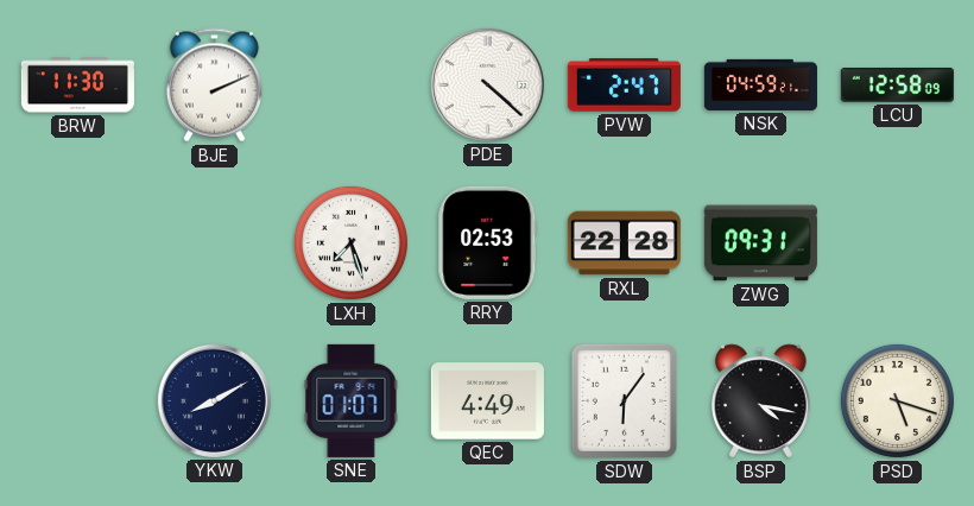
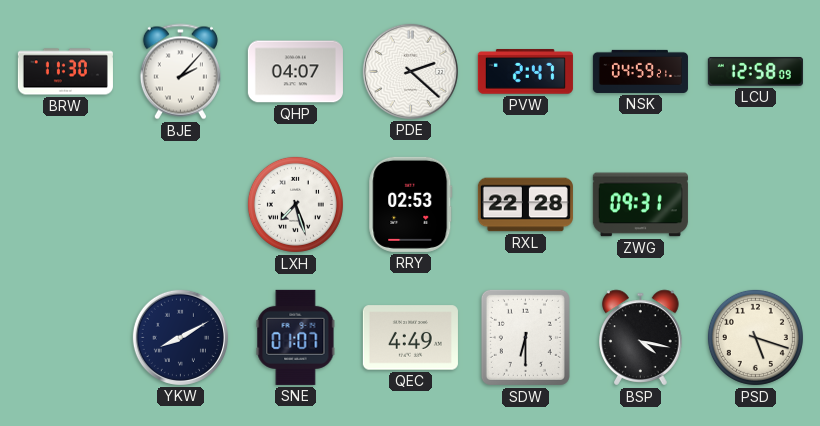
BJE: 2:11 -> 2:07
QHP: none -> 04:07
PDE: 4:22 -> 2:22
SDW: 6:06 -> 6:30
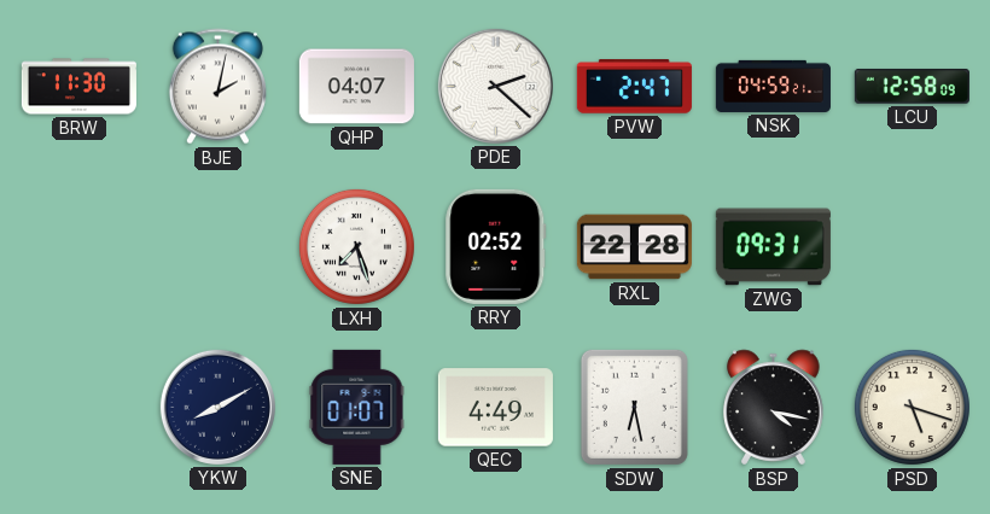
BJE: 2:07 -> 2:02
RRY: 02:53 -> 02:52
SDW: 6:30 -> 6:28
